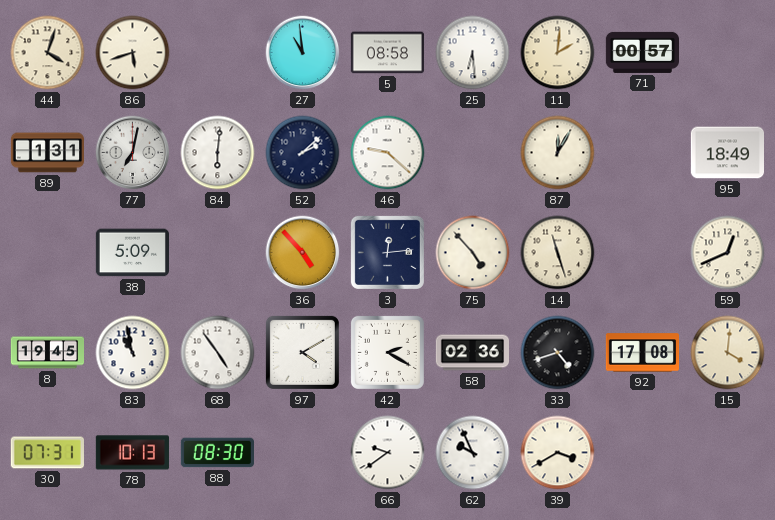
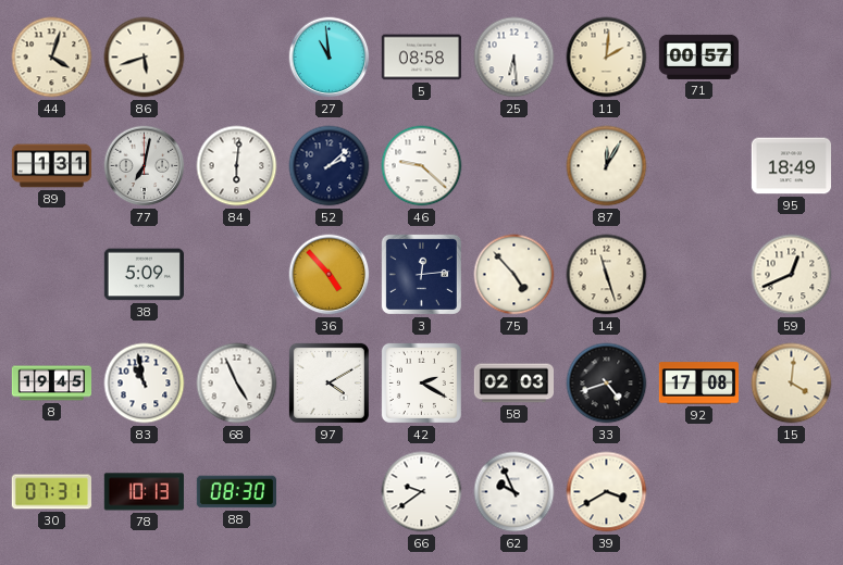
68: 4:54 -> 4:56
58: 02:36 -> 02:03
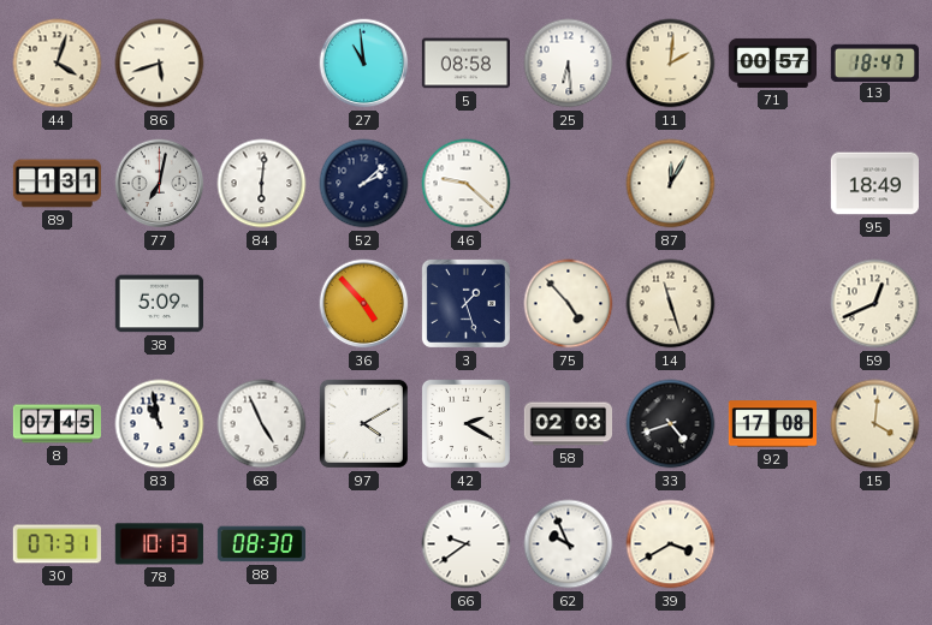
13: none -> 18:47
3: 12:14 -> 1:27
8: 19:45 -> 07:45
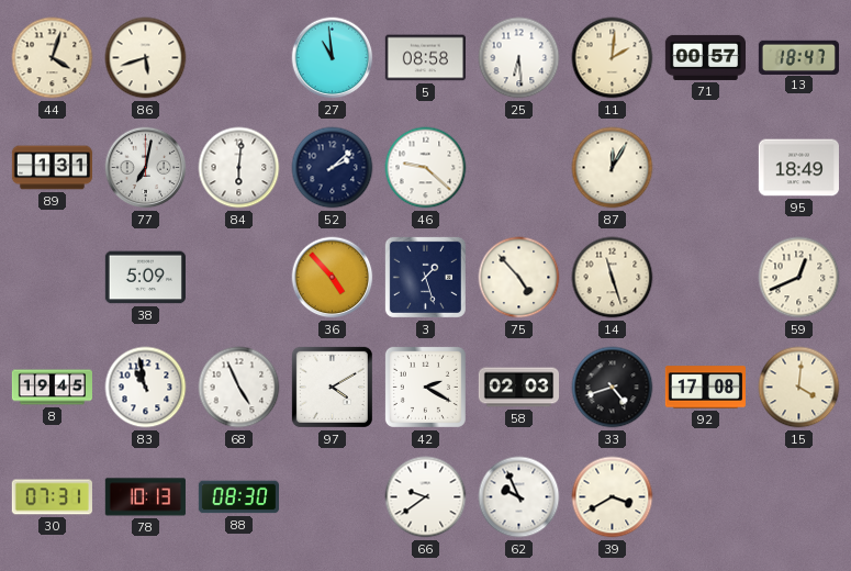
8: 07:45 -> 19:45
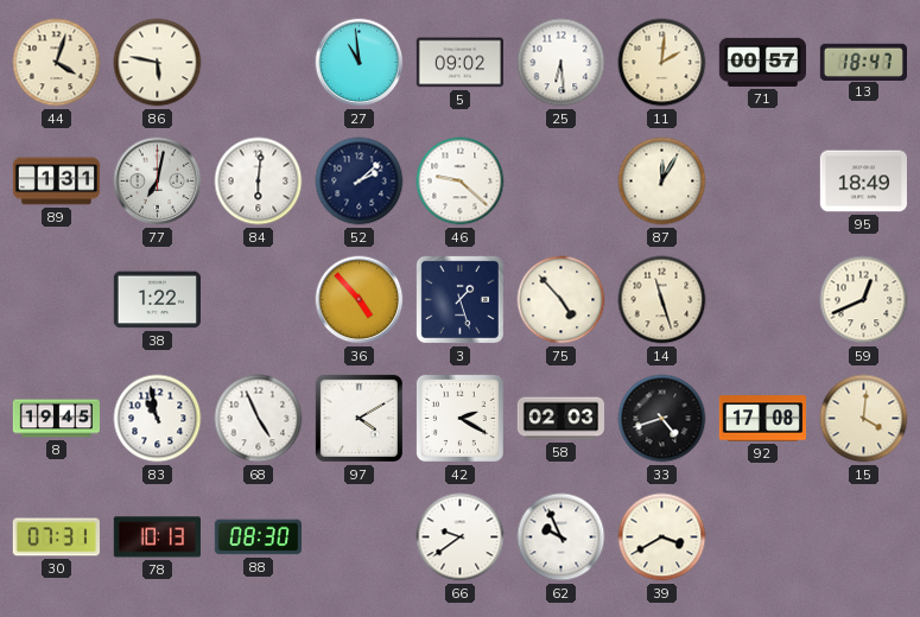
86: 5:42 -> 5:47
5: 08:58 -> 09:02
38: 5:09 -> 1:22
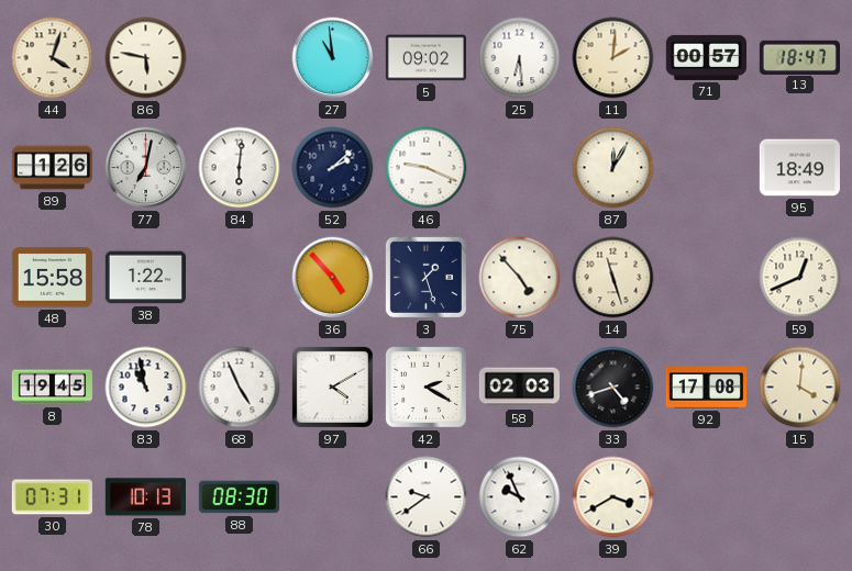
89: 1:31 -> 1:26
46: 9:22 -> 9:19
48: none -> 15:58
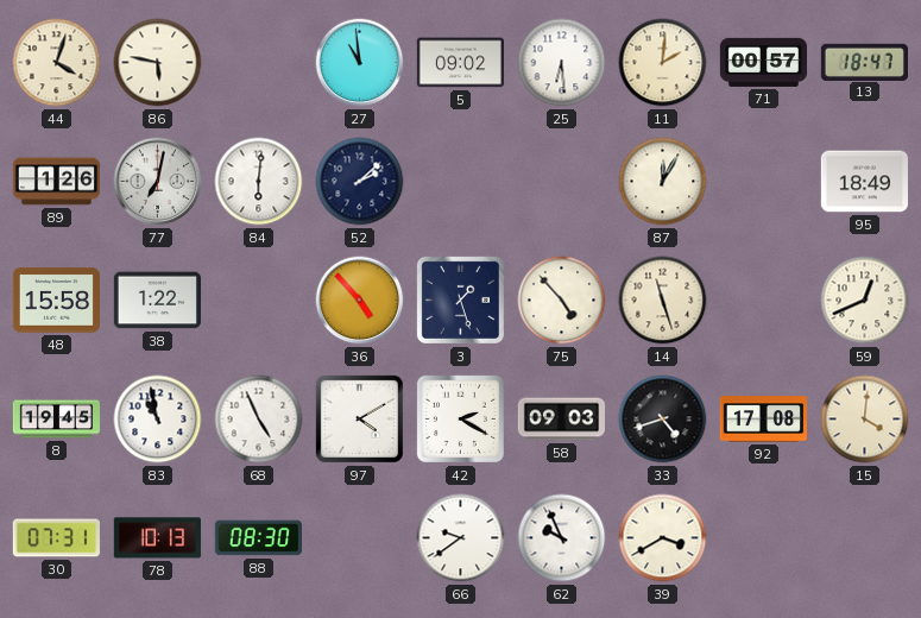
46: 9:19 -> none
58: 02:03 -> 09:03
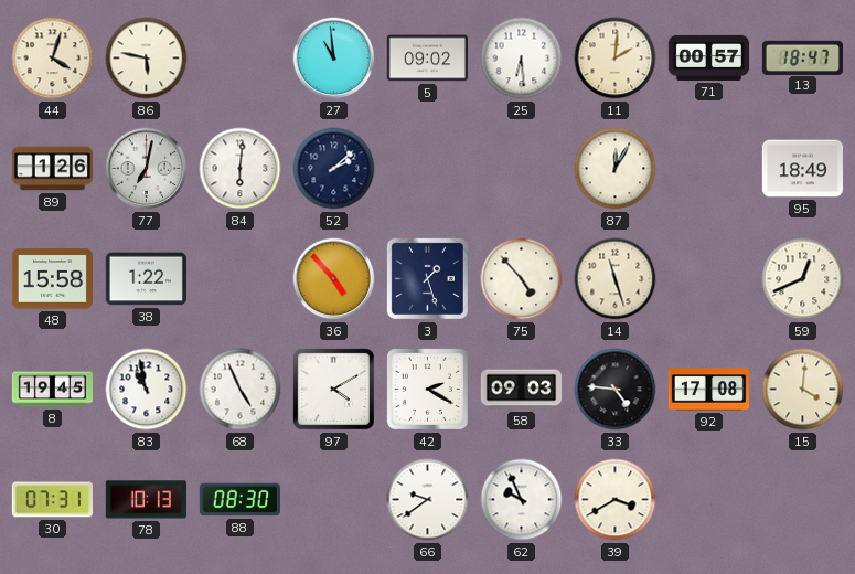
33: 4:42 -> 4:46
